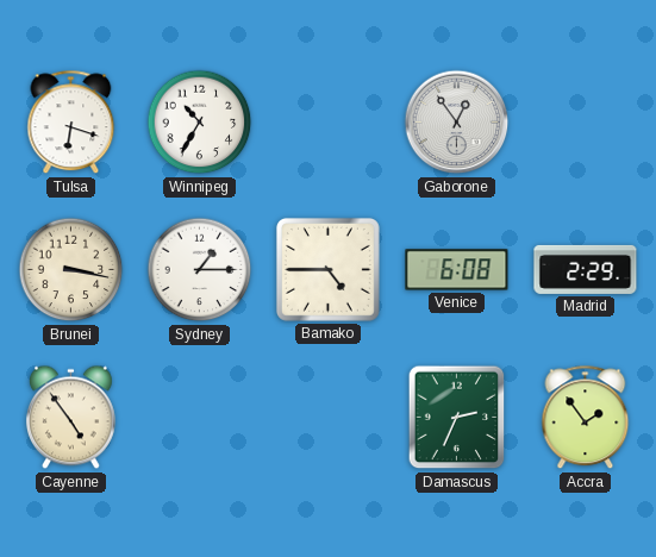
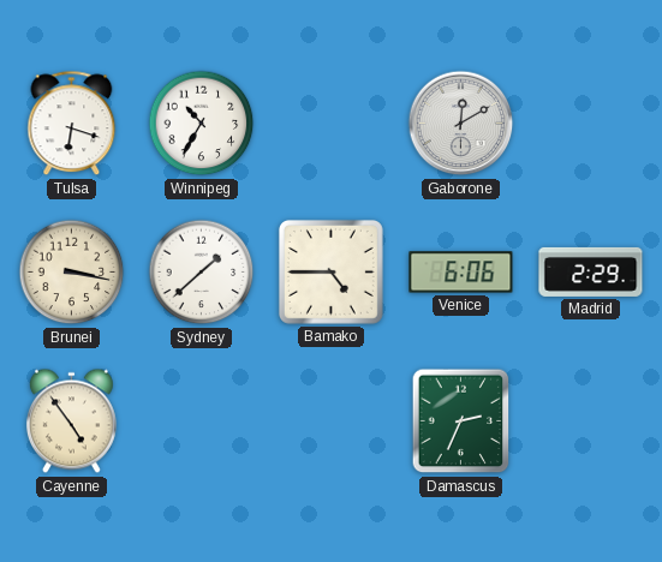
Gaborone: 12:54 -> 12:10
Sydney: 1:15 -> 1:38
Venice: 6:08 -> 6:06
Accra: 1:54 -> none
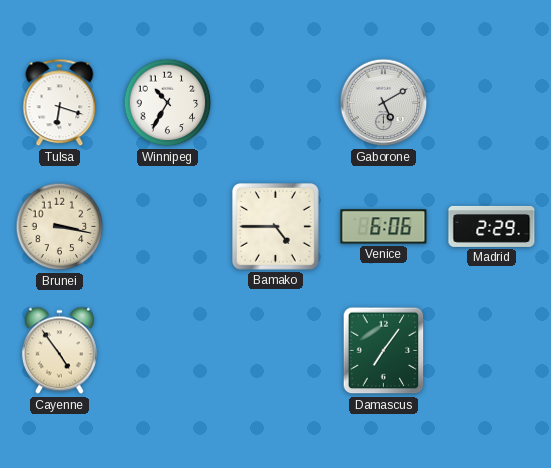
Gaborone: 12:10 -> 5:10
Sydney: 1:38 -> none
Damascus: 2:34 -> 7:06
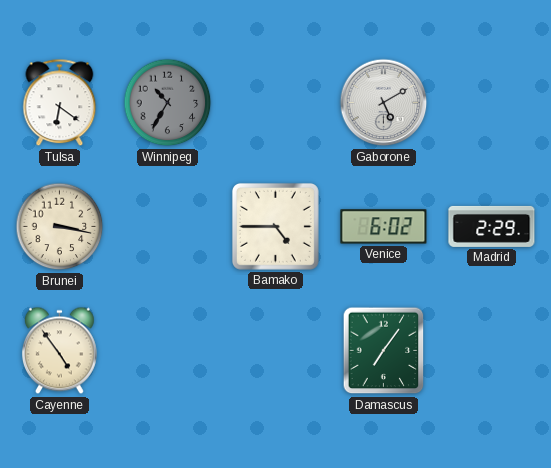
Tulsa: 6:18 -> 6:21
Winnipeg dial: white -> grey
Venice: 6:06 -> 6:02
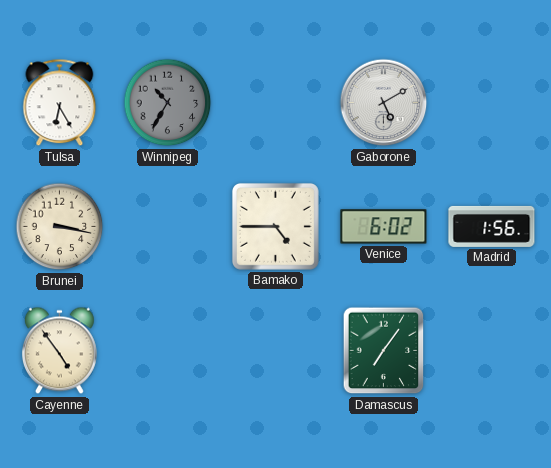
Tulsa: 6:21 -> 6:25
Madrid: 2:29 -> 1:56
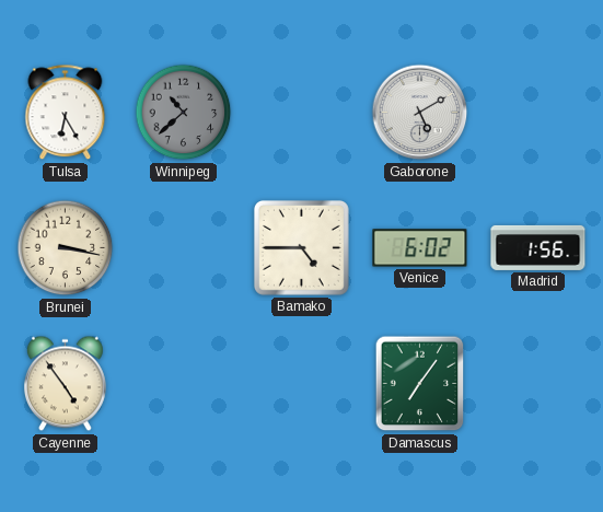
Winnipeg: 10:35 -> 10:38
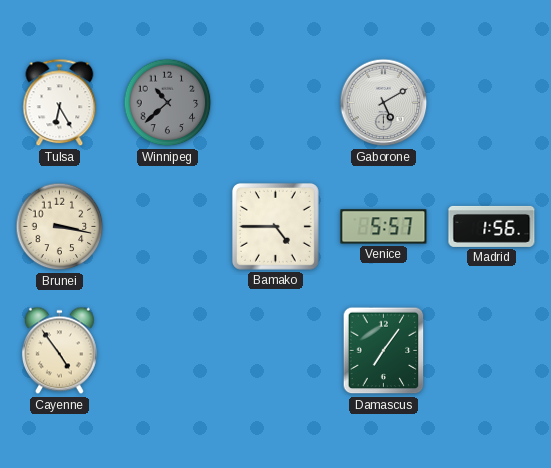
Venice: 6:02 -> 5:57
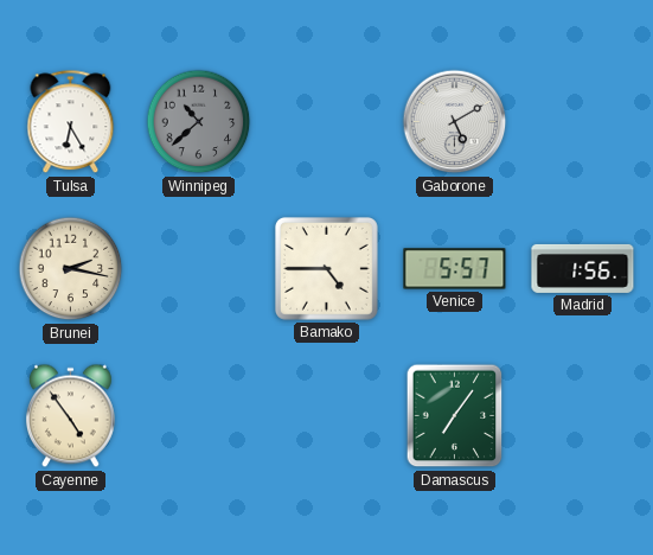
Brunei: 3:17 -> 2:17
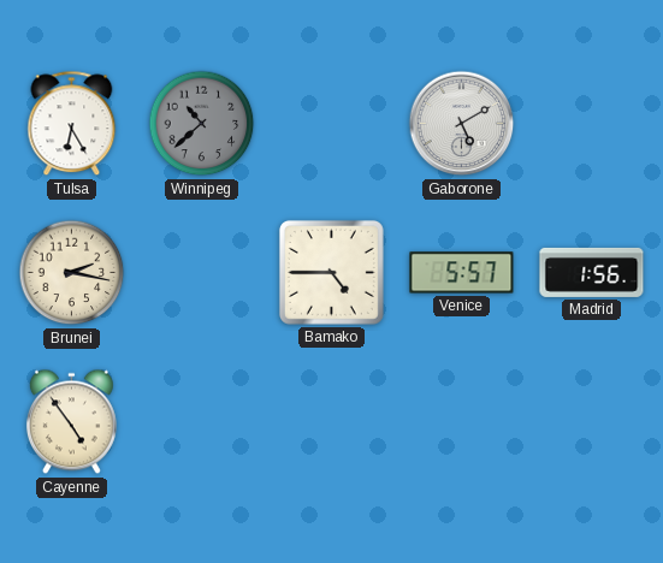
Damascus: 7:06 -> none
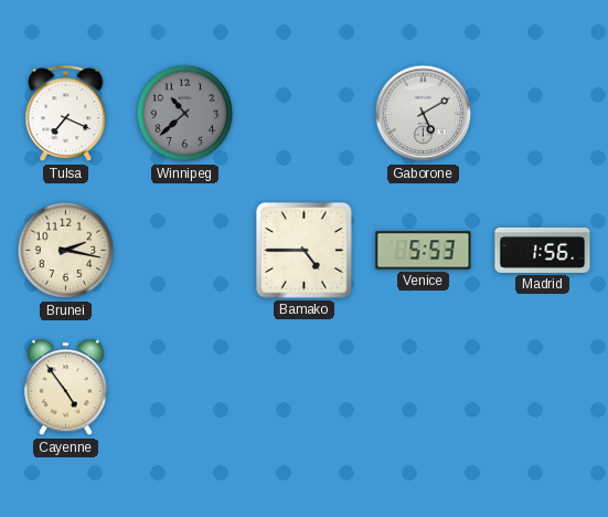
Tulsa: 6:25 -> 7:19
Venice: 5:57 -> 5:53
